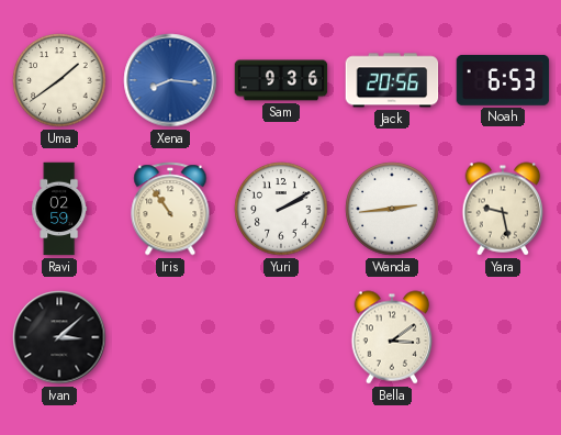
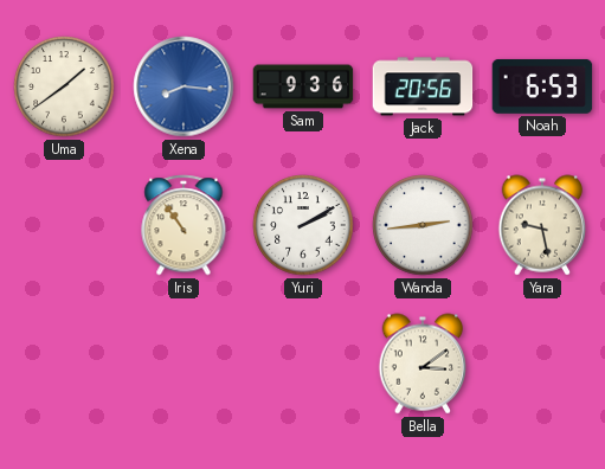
Ravi: 02:59 -> none
Ivan: 3:08 -> none
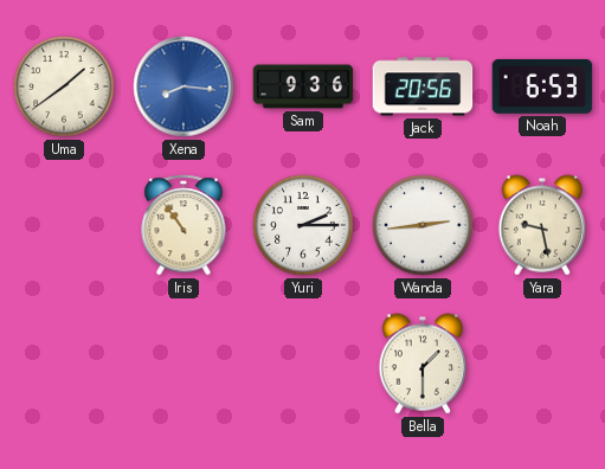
Yuri: 2:10 -> 2:15
Bella: 3:09 -> 1:30
